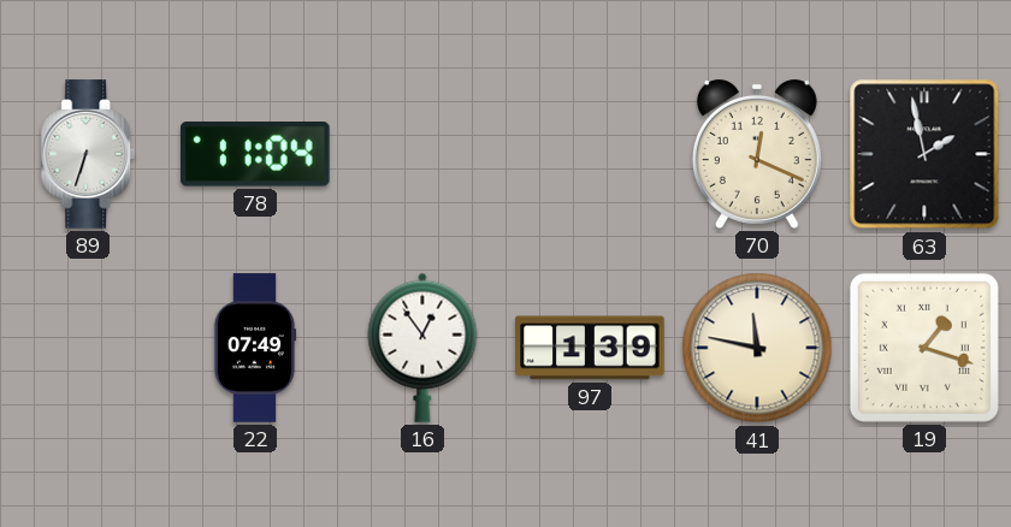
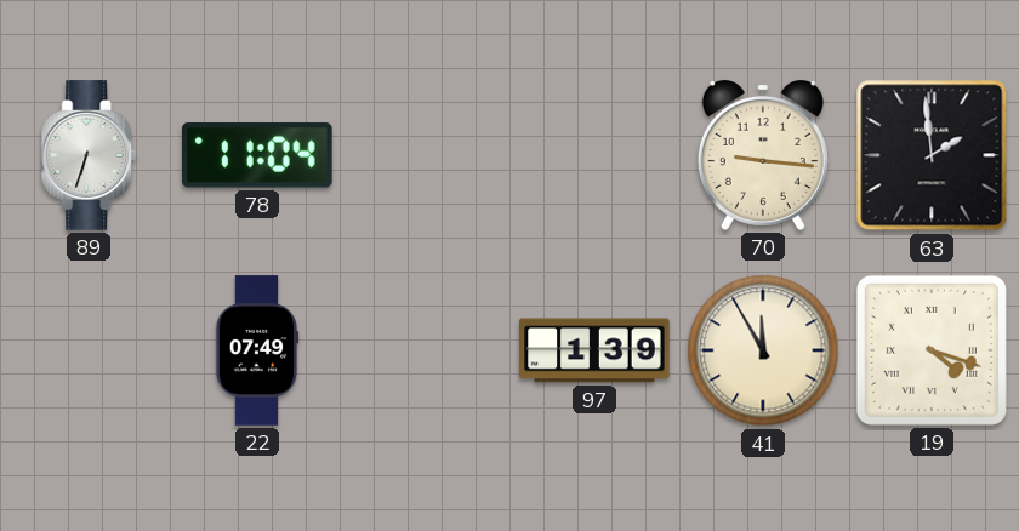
70: 12:19 -> 9:16
63: 1:58 -> 1:59
16: 12:54 -> none
41: 11:47 -> 11:55
19: 1:18 -> 4:18
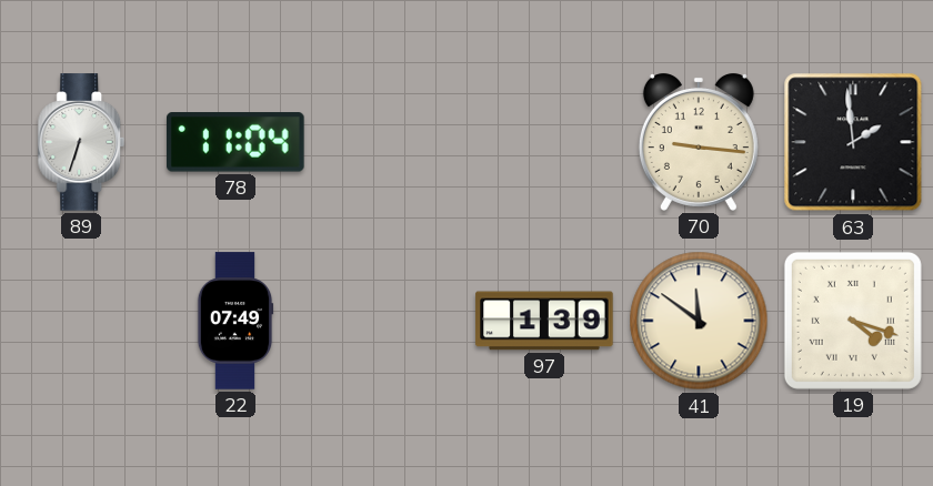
41: 11:55 -> 11:51
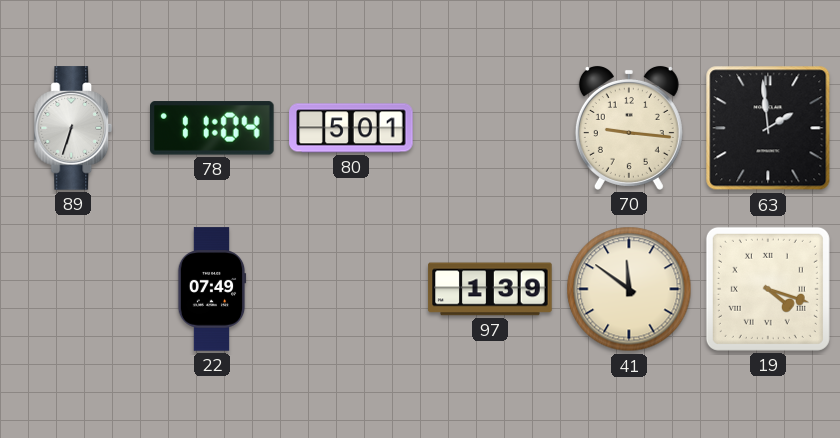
80: none -> 5:01
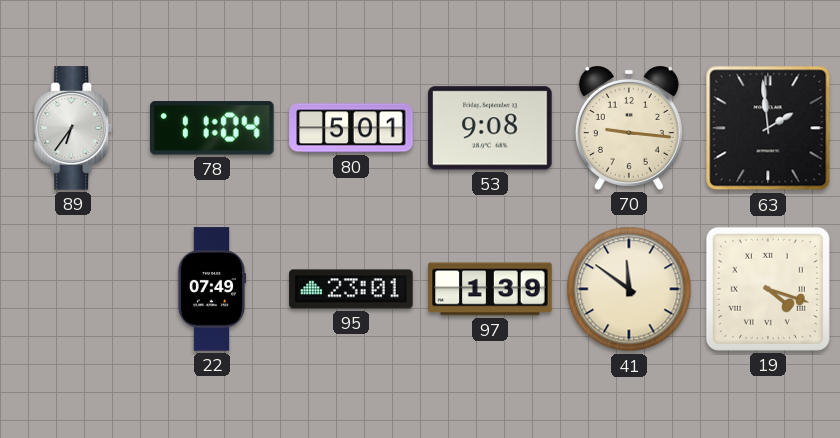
89: 6:33 -> 6:36
53: none -> 9:08
95: none -> 23:01
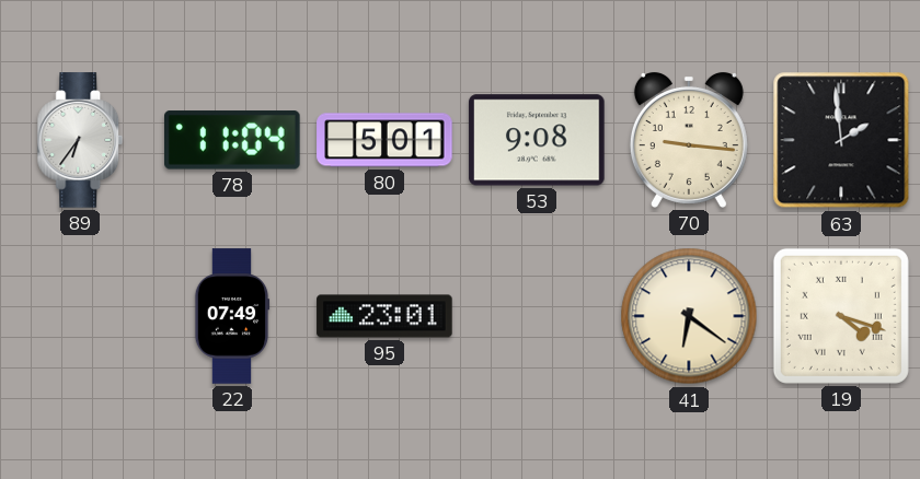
97: 1:39 -> none
41: 11:51 -> 6:21
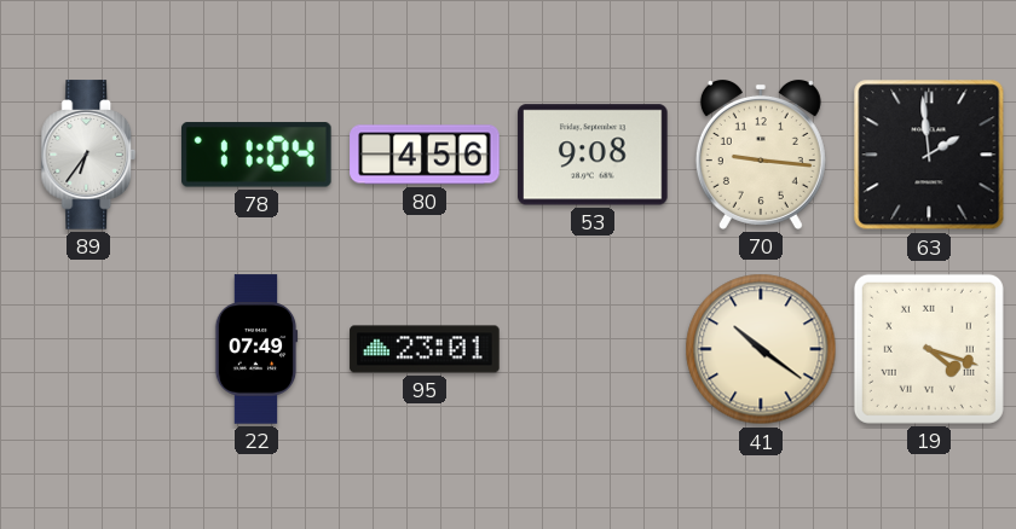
80: 5:01 -> 4:56
41: 6:21 -> 10:21
